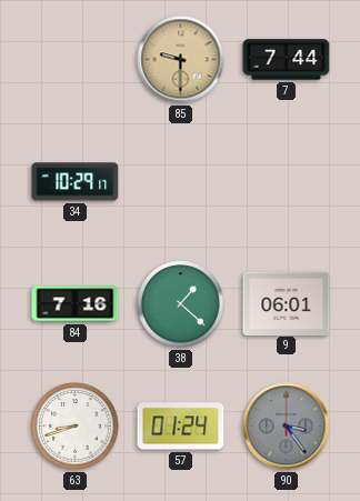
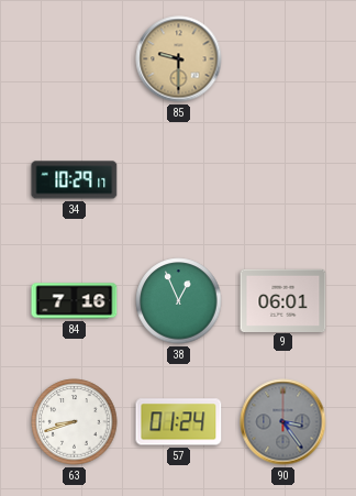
7: 7:44 -> none
38: 1:22 -> 12:56
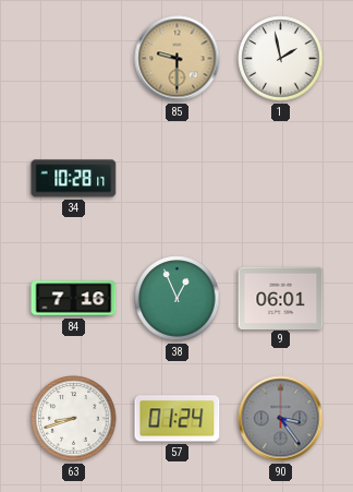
1: none -> 1:58
34: 10:29 -> 10:28
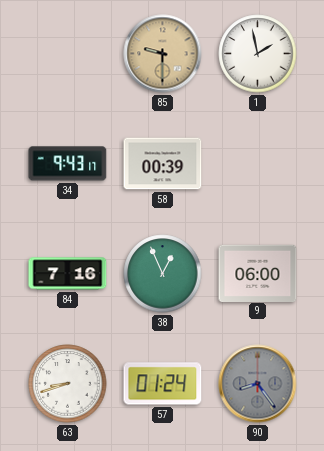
34: 10:28 -> 9:43
58: none -> 00:39
9: 06:01 -> 06:00
90: 3:24 -> 8:24
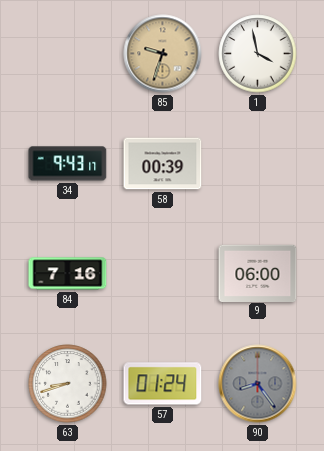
85: 9:30 -> 9:33
1: 1:58 -> 3:58
38: 12:56 -> none
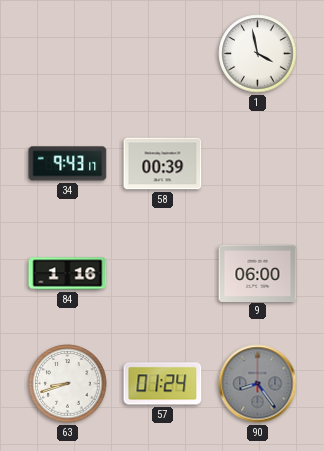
85: 9:33 -> none
84: 7:16 -> 1:16
